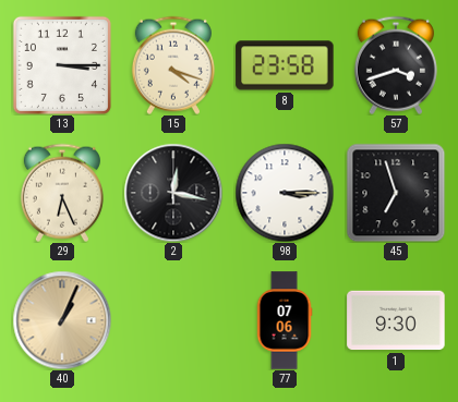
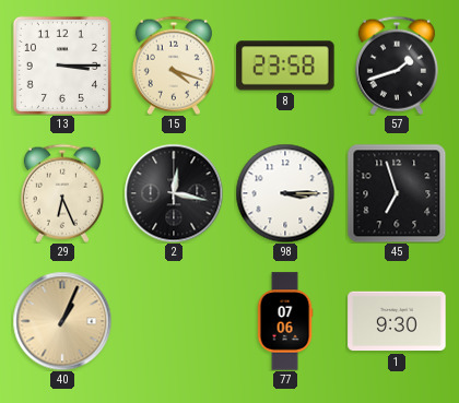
57: 3:42 -> 1:42
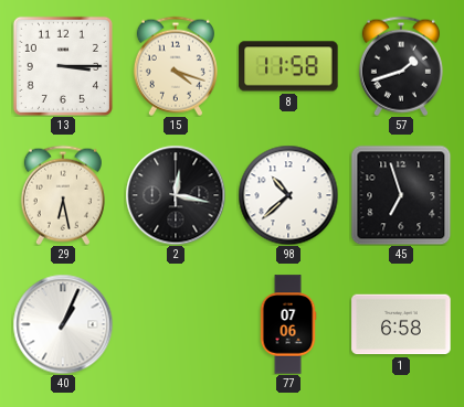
8: 23:58 -> 11:58
29: 6:26 -> 6:28
98: 3:15 -> 10:38
40 dial: champagne -> white
1: 9:30 -> 6:58
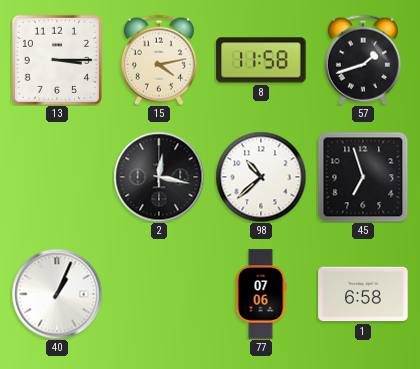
15: 4:18 -> 4:13
29: 6:28 -> none
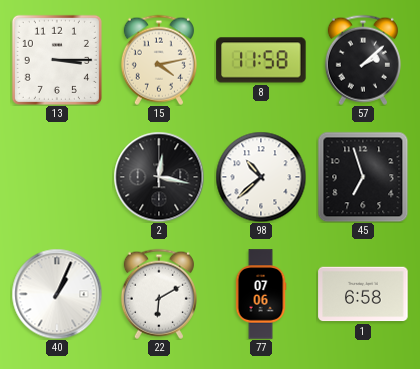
57: 1:42 -> 2:08
22: none -> 6:10
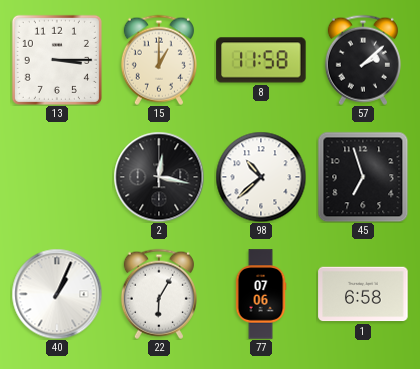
15: 4:13 -> 1:00
22: 6:10 -> 6:05
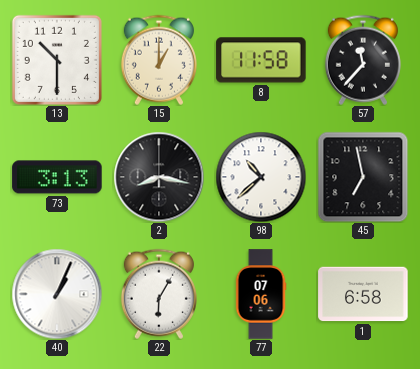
13: 3:15 -> 10:30
57: 2:08 -> 11:37
73: none -> 3:13
2: 12:17 -> 8:17
45: 6:57 -> 6:58
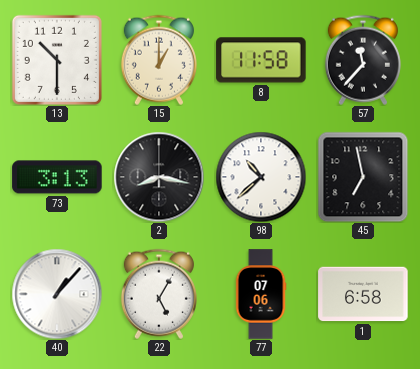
40: 1:04 -> 1:07
22: 6:05 -> 5:05
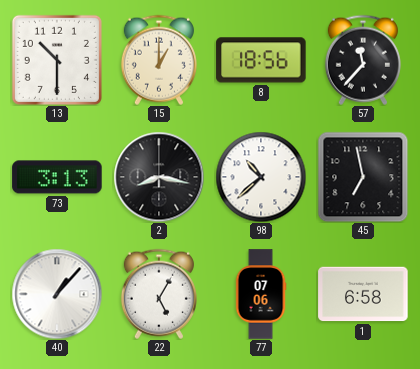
8: 11:58 -> 18:56
